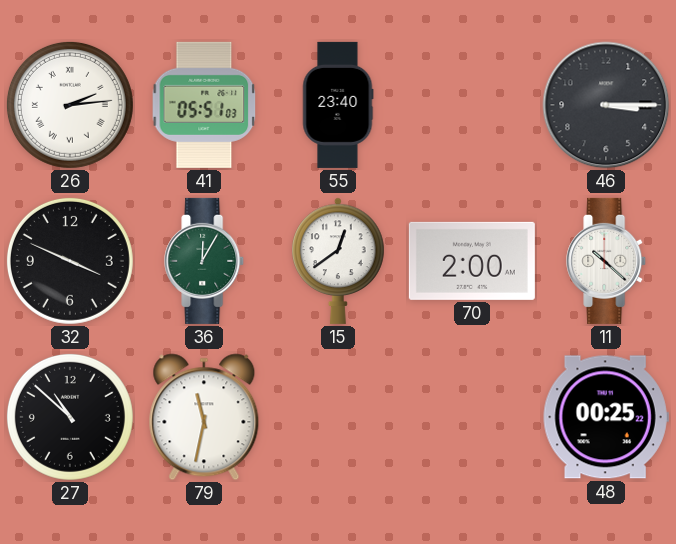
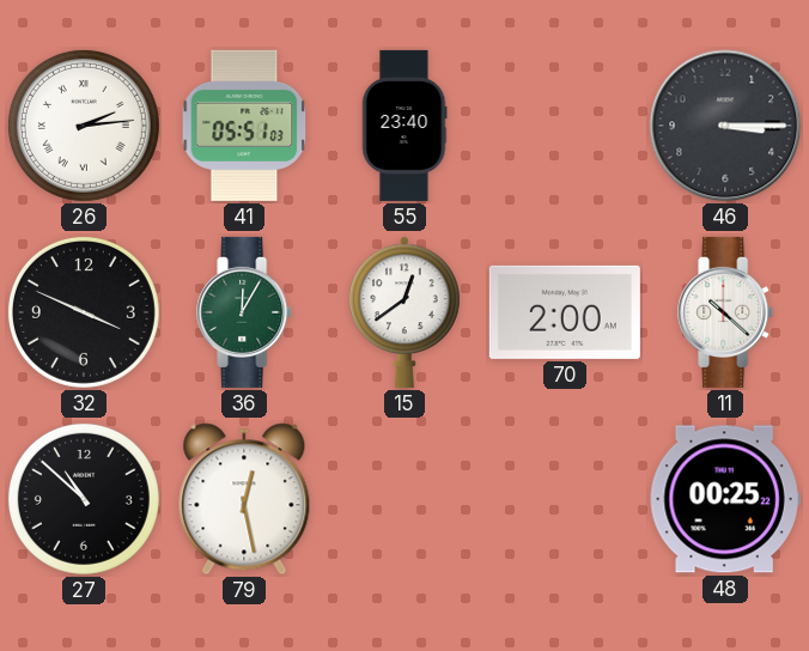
79: 11:32 -> 12:28
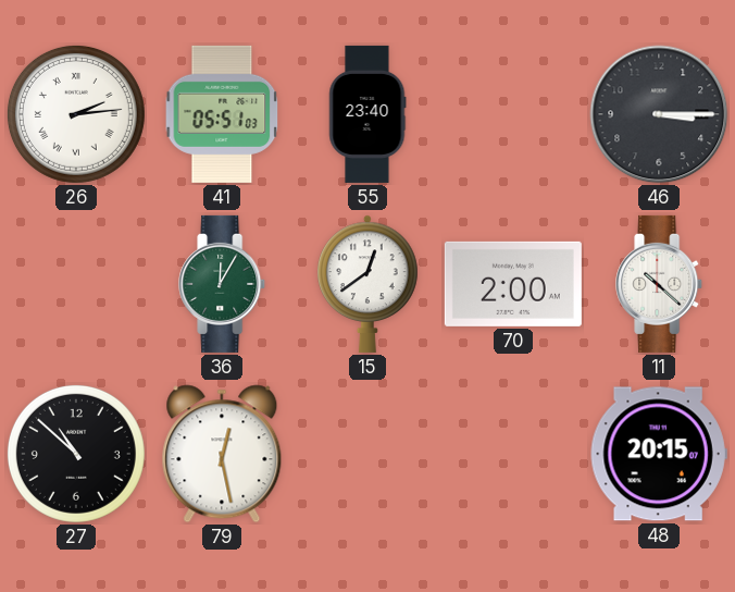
32: 3:49 -> none
48: 00:25 -> 20:15
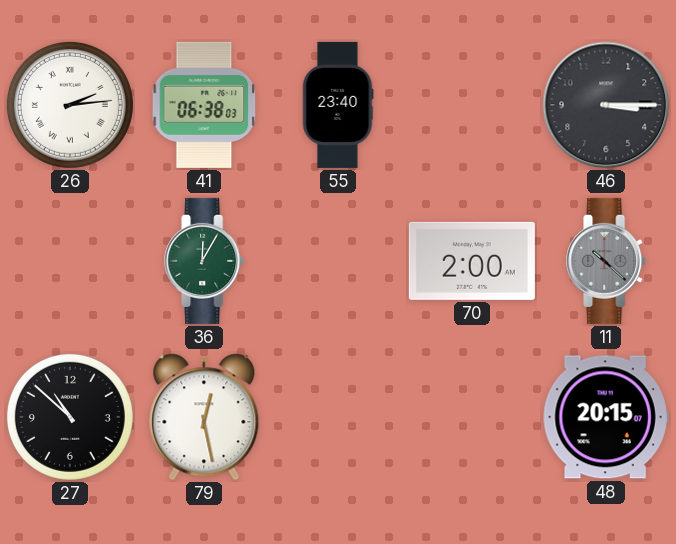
41: 05:51 -> 06:38
15: 12:39 -> none
11 dial: white -> grey
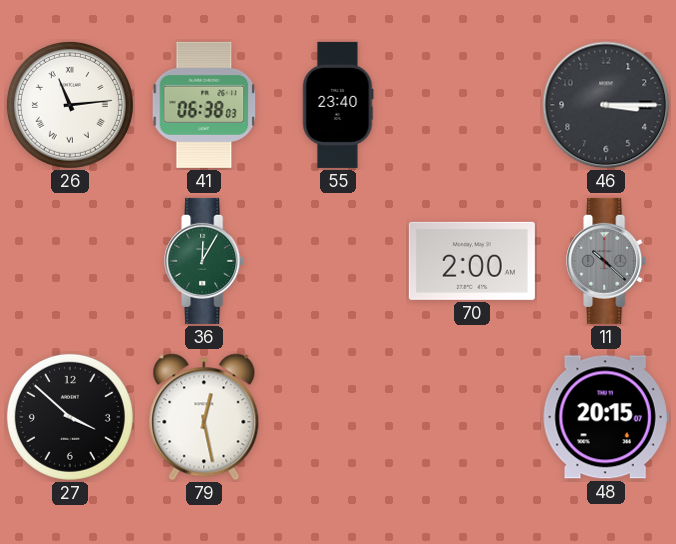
26: 2:14 -> 11:14
27: 10:52 -> 3:52
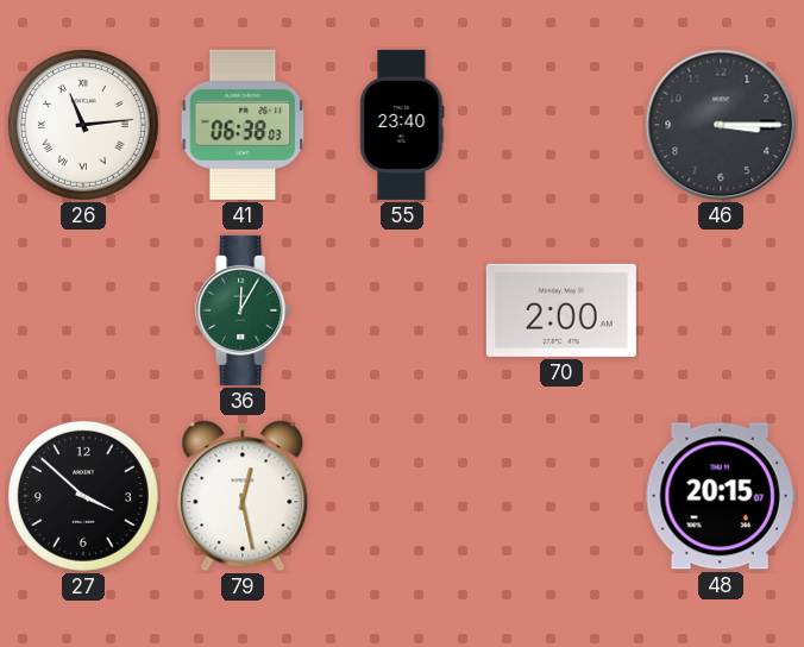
11: 10:22 -> none
